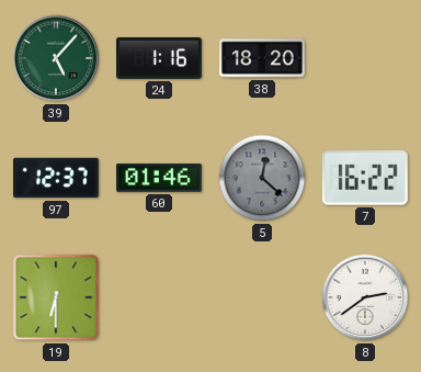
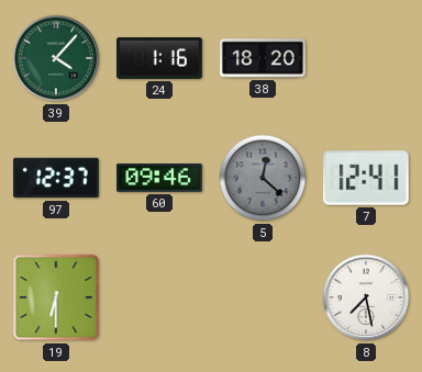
39: 5:07 -> 4:07
60: 01:46 -> 09:46
7: 16:22 -> 12:41
8: 2:39 -> 7:28
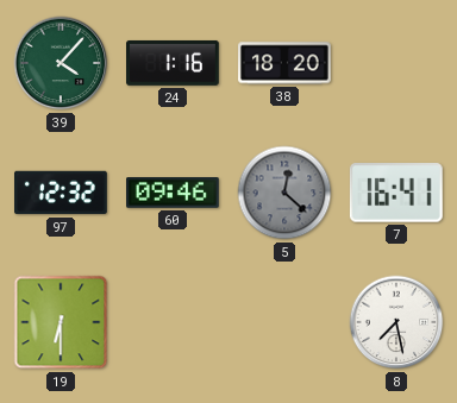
97: 12:37 -> 12:32
7: 12:41 -> 16:41
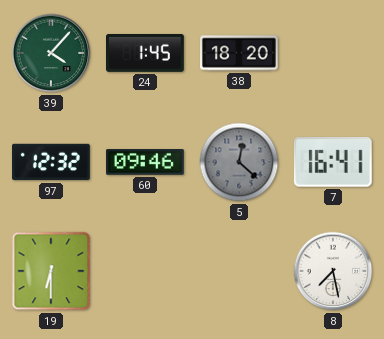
24: 1:16 -> 1:45
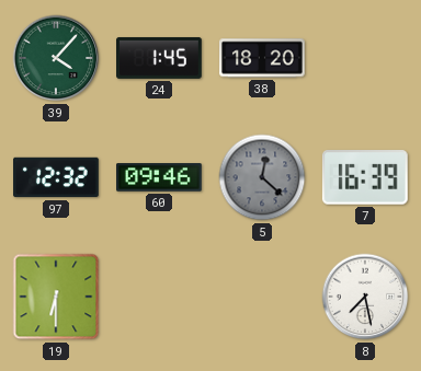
7: 16:41 -> 16:39
